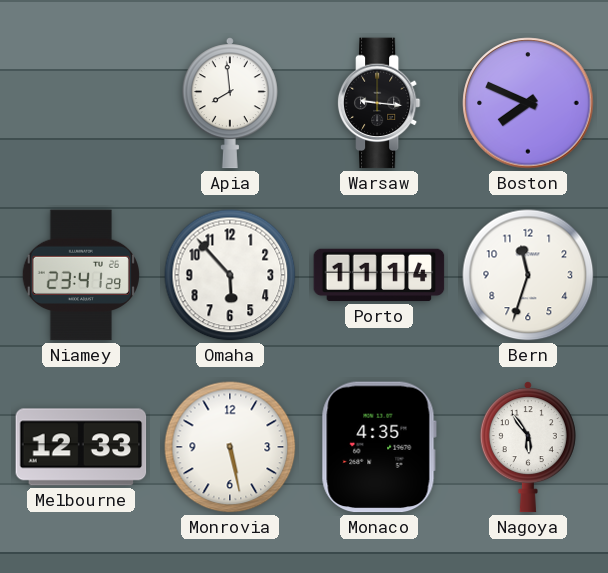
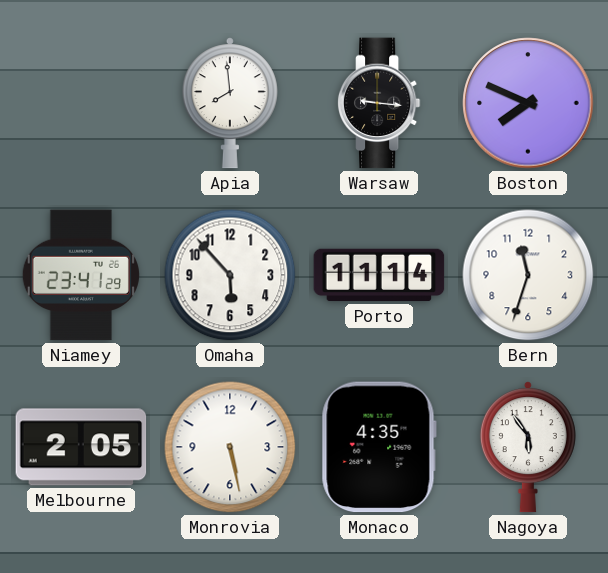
Melbourne: 12:33 -> 2:05
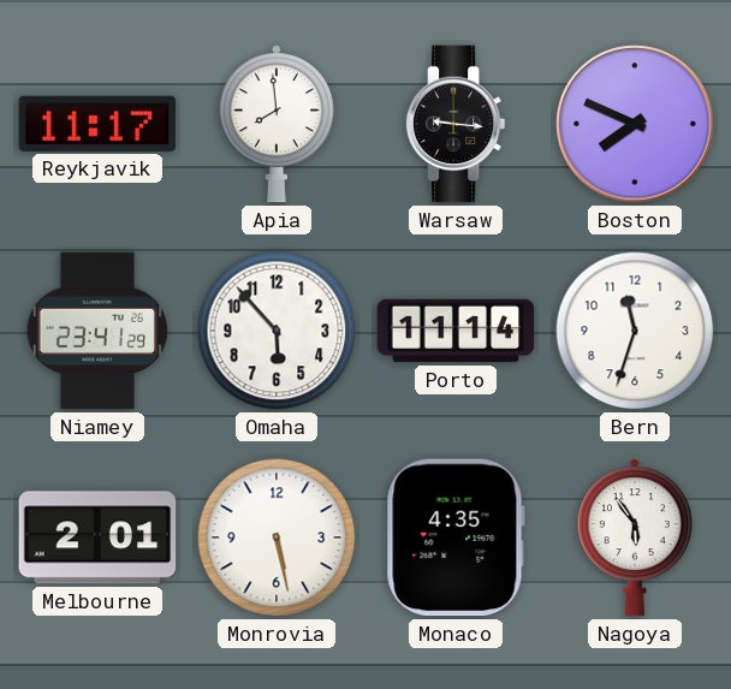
Reykjavik: none -> 11:17
Melbourne: 2:05 -> 2:01
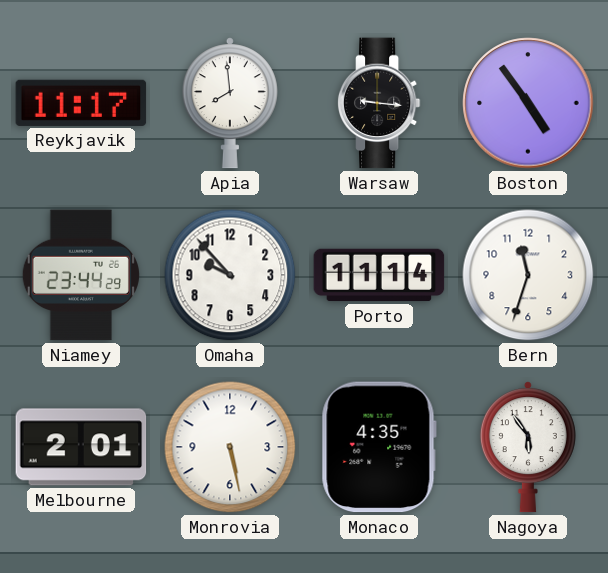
Boston: 7:49 -> 4:54
Niamey: 23:41 -> 23:44
Omaha: 5:53 -> 9:53
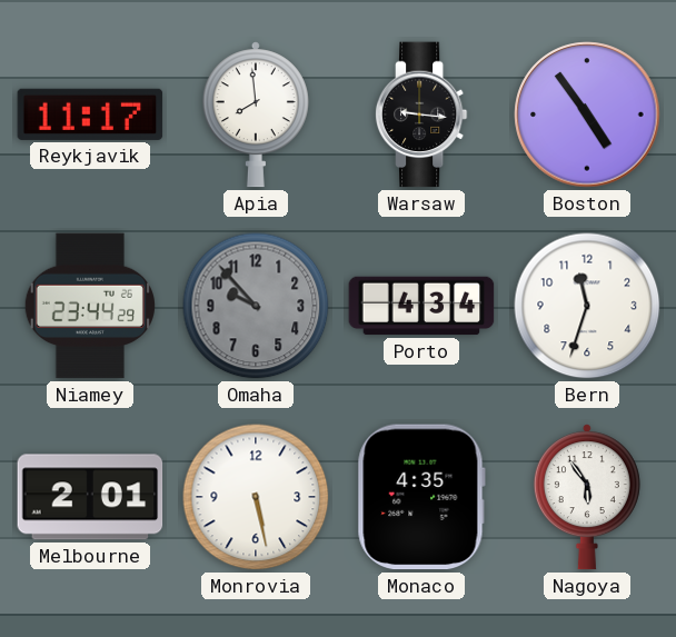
Omaha dial: white -> grey
Porto: 11:14 -> 4:34
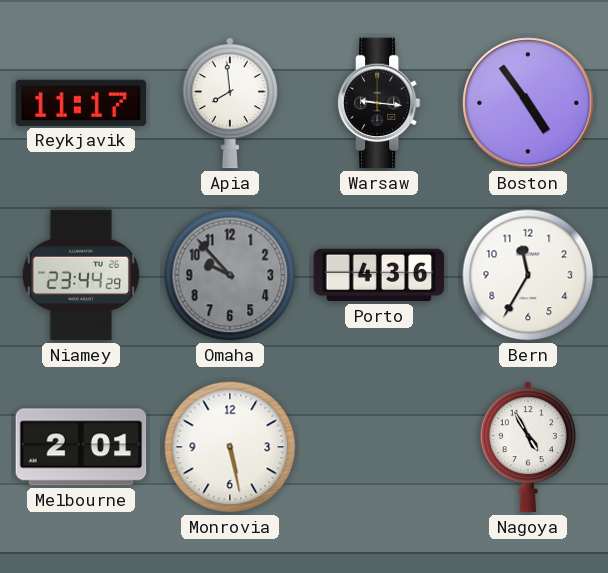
Porto: 4:34 -> 4:36
Bern: 11:33 -> 11:35
Monaco: 4:35 -> none
Nagoya: 5:54 -> 4:55
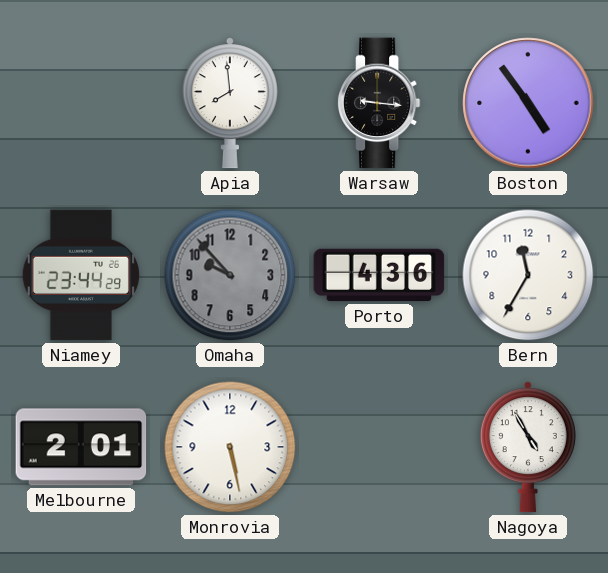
Reykjavik: 11:17 -> none
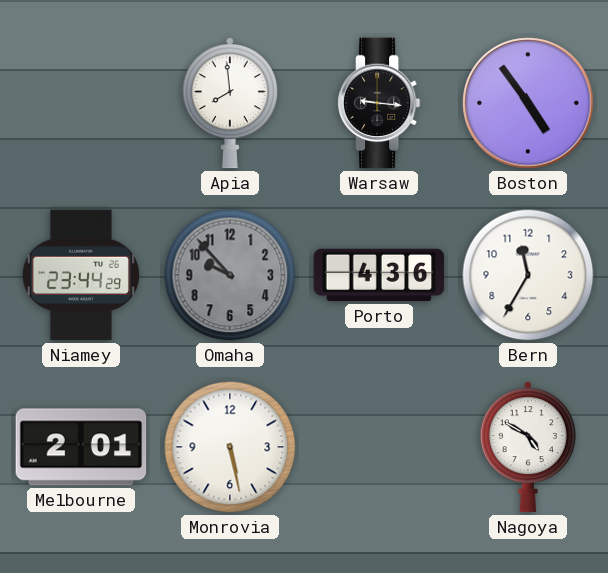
Nagoya: 4:55 -> 4:50
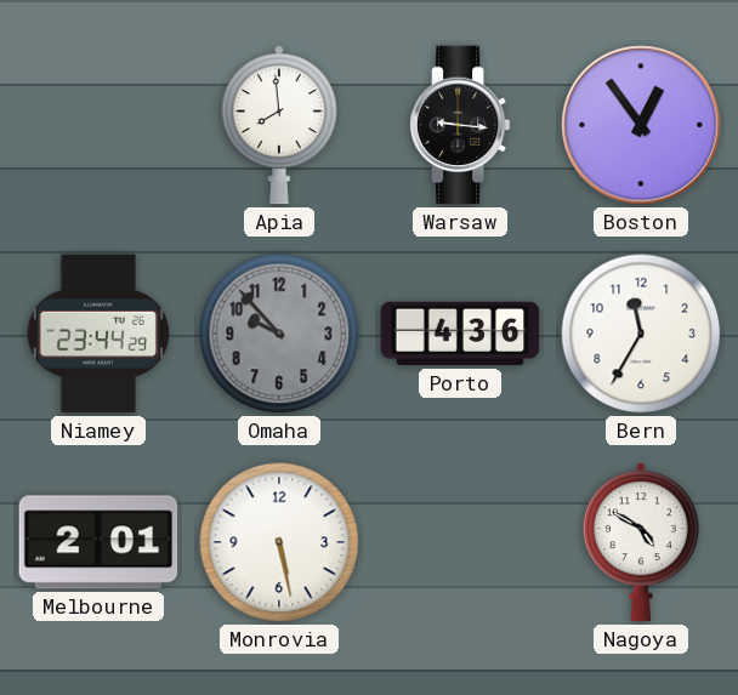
Boston: 4:54 -> 12:54
